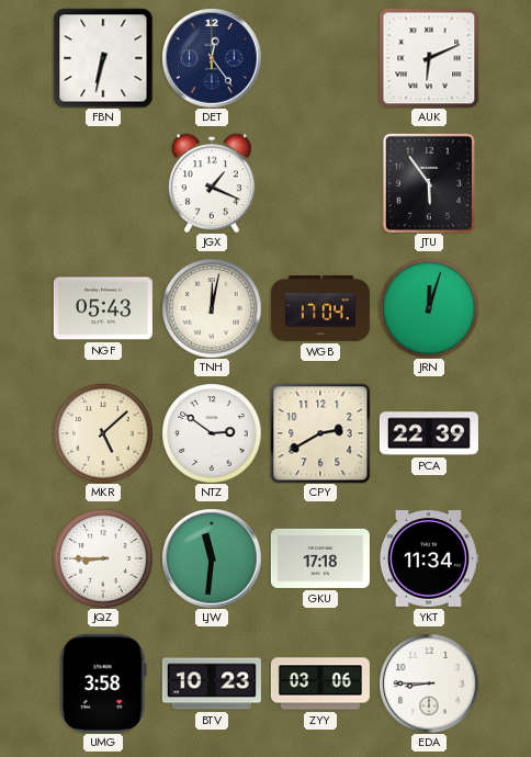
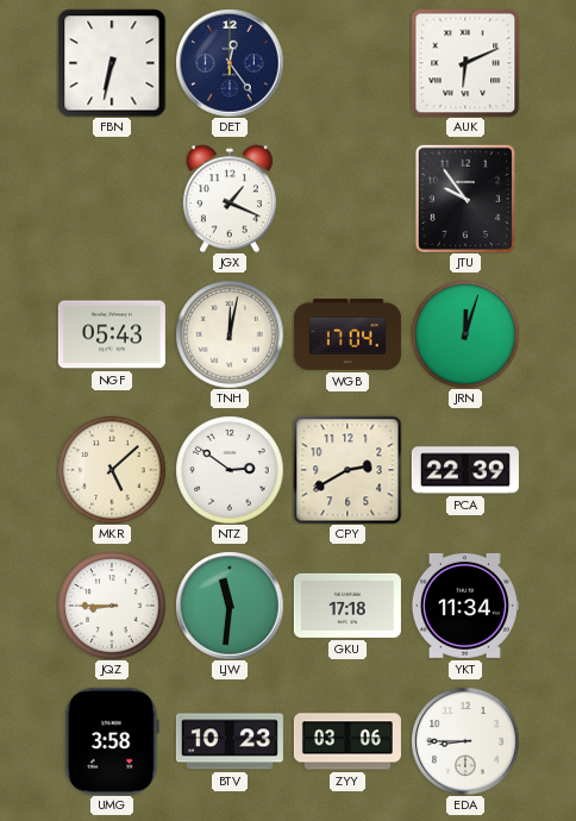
JTU: 5:54 -> 9:54
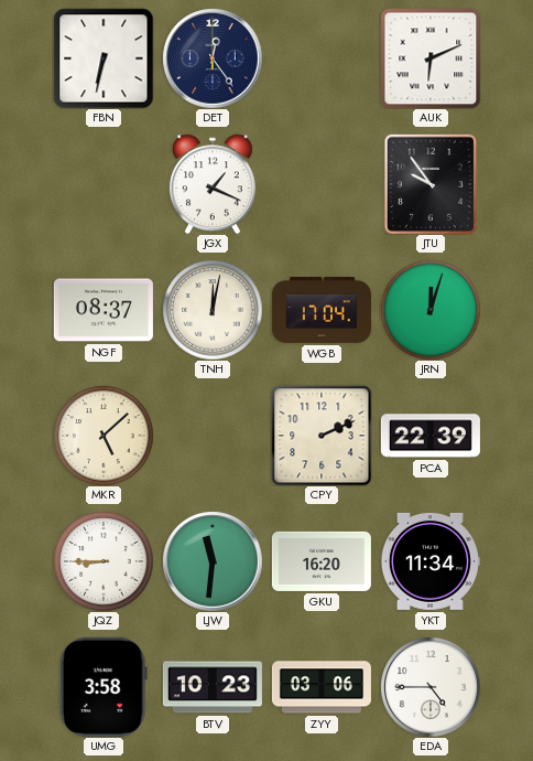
NGF: 05:43 -> 08:37
NTZ: 2:51 -> none
CPY: 2:40 -> 2:11
GKU: 17:18 -> 16:20
EDA: 8:45 -> 4:45
